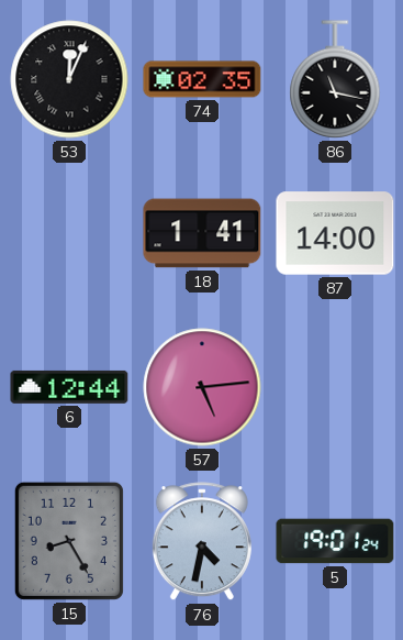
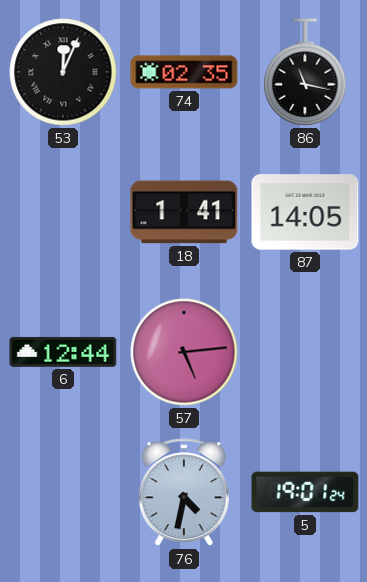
87: 14:00 -> 14:05
15: 8:25 -> none
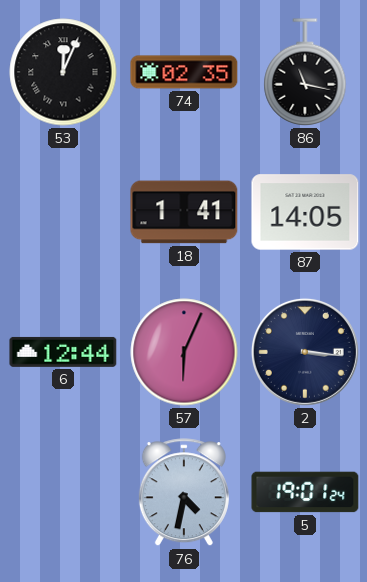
57: 5:14 -> 6:04
2: none -> 3:16
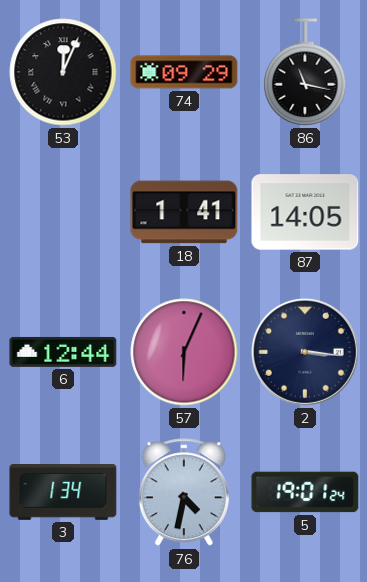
74: 02:35 -> 09:29
3: none -> 1:34
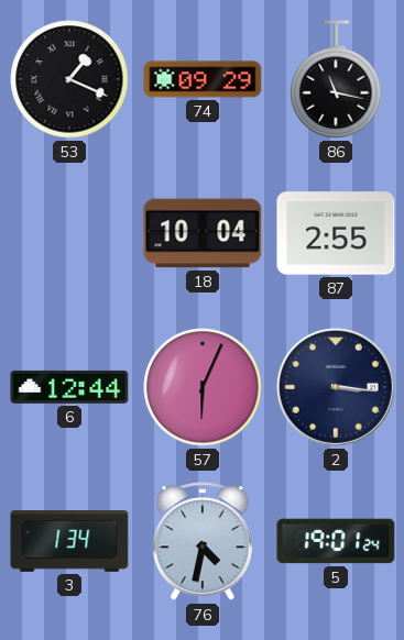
53: 12:04 -> 1:19
18: 1:41 -> 10:04
87: 14:05 -> 2:55
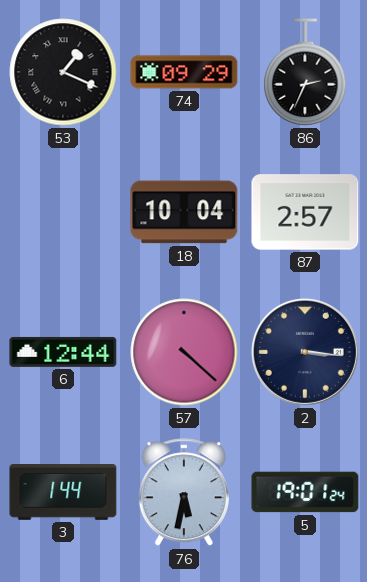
86: 11:17 -> 2:34
87: 2:55 -> 2:57
57: 6:04 -> 4:22
3: 1:34 -> 1:44
76: 4:32 -> 5:32
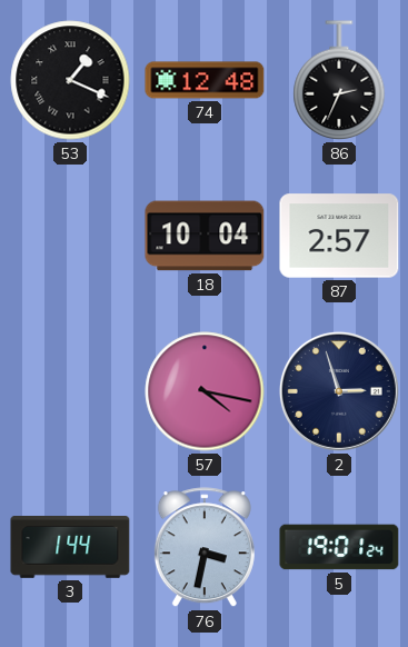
74: 09:29 -> 12:48
6: 12:44 -> none
57: 4:22 -> 4:17
2: 3:16 -> 2:57
76: 5:32 -> 3:32
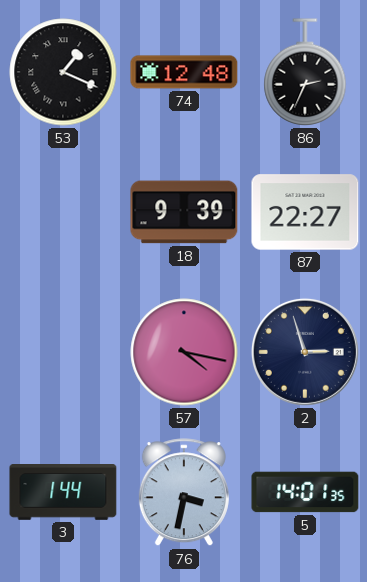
18: 10:04 -> 9:39
87: 2:57 -> 22:27
5: 19:01 -> 14:01
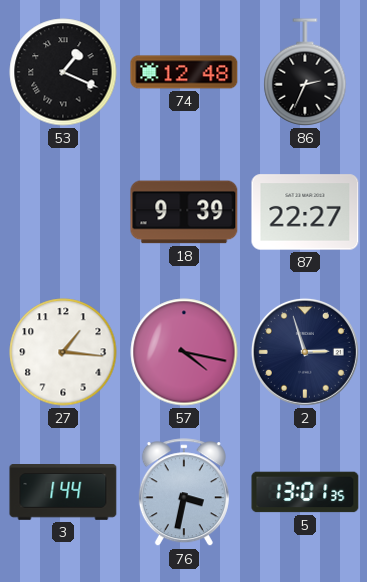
27: none -> 1:16
5: 14:01 -> 13:01
